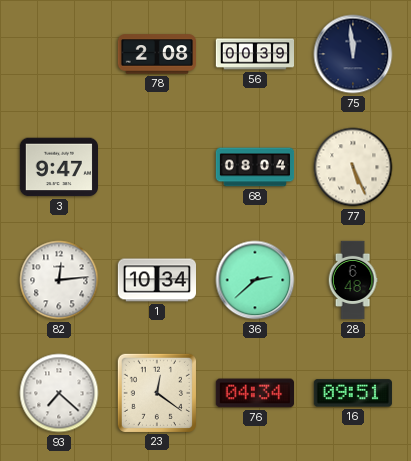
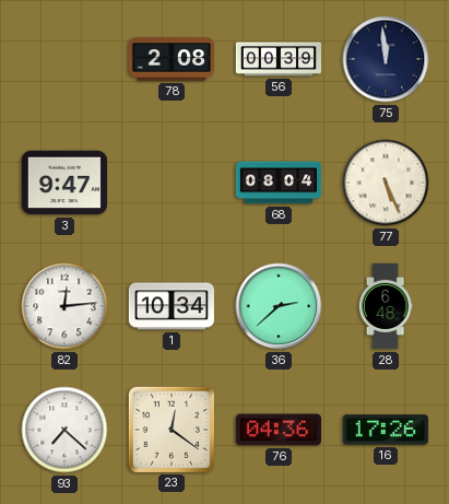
76: 04:34 -> 04:36
16: 09:51 -> 17:26
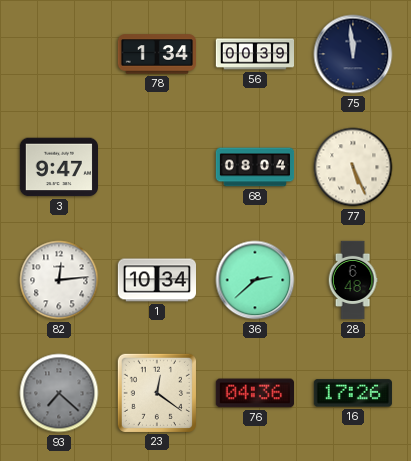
78: 2:08 -> 1:34
93 dial: white -> grey
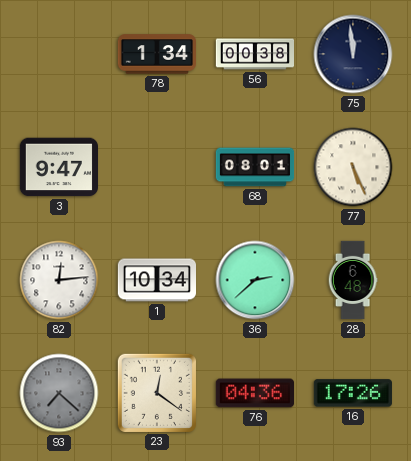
56: 00:39 -> 00:38
68: 08:04 -> 08:01
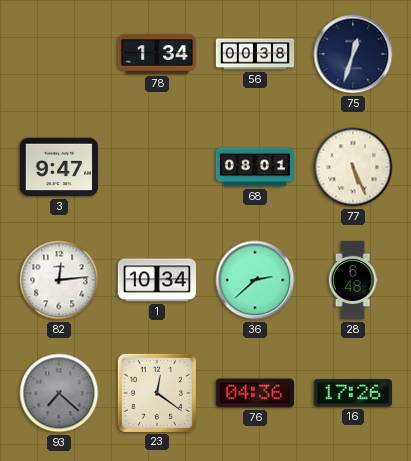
75: 11:59 -> 12:33
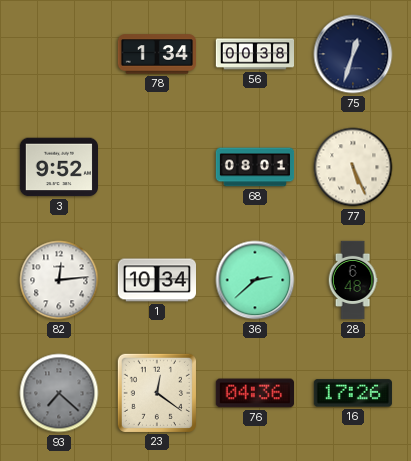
3: 9:47 -> 9:52
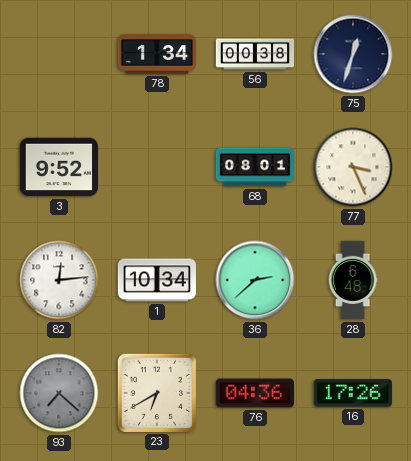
77: 5:26 -> 3:26
23: 12:21 -> 6:40
